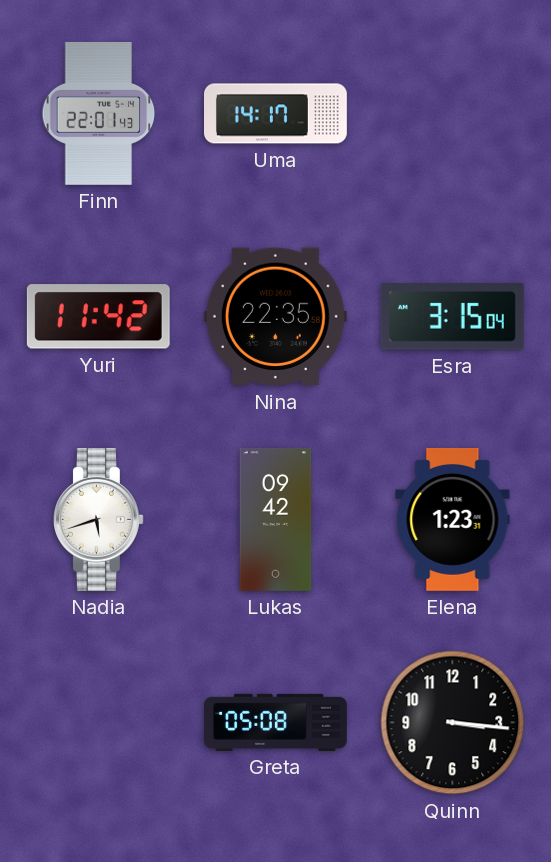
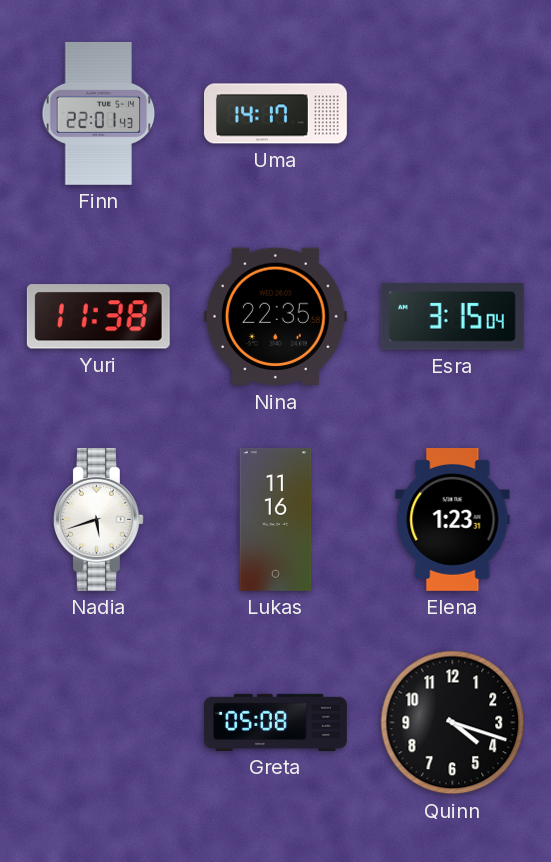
Yuri: 11:42 -> 11:38
Lukas: 09:42 -> 11:16
Quinn: 3:16 -> 4:18
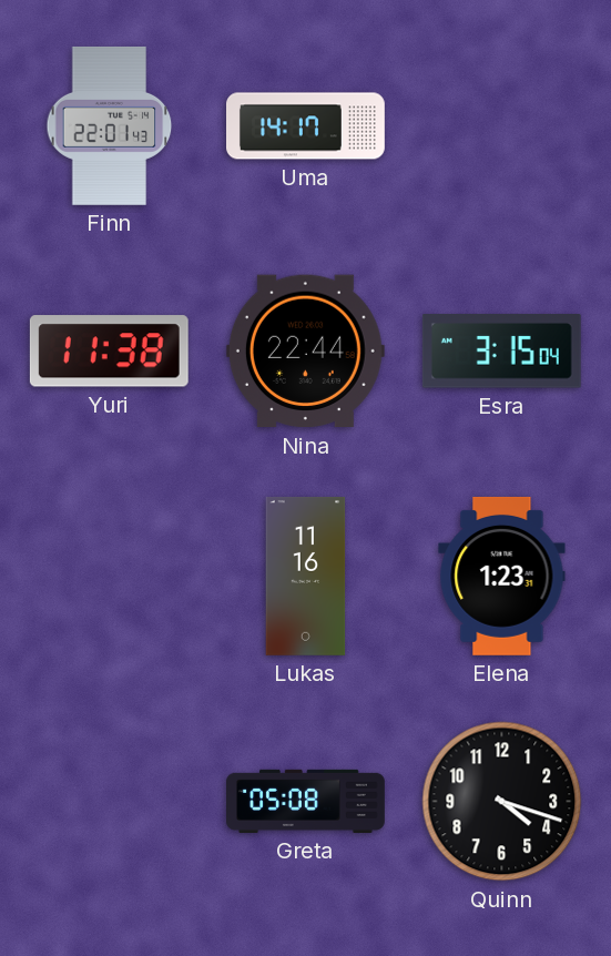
Nina: 22:35 -> 22:44
Nadia: 5:42 -> none
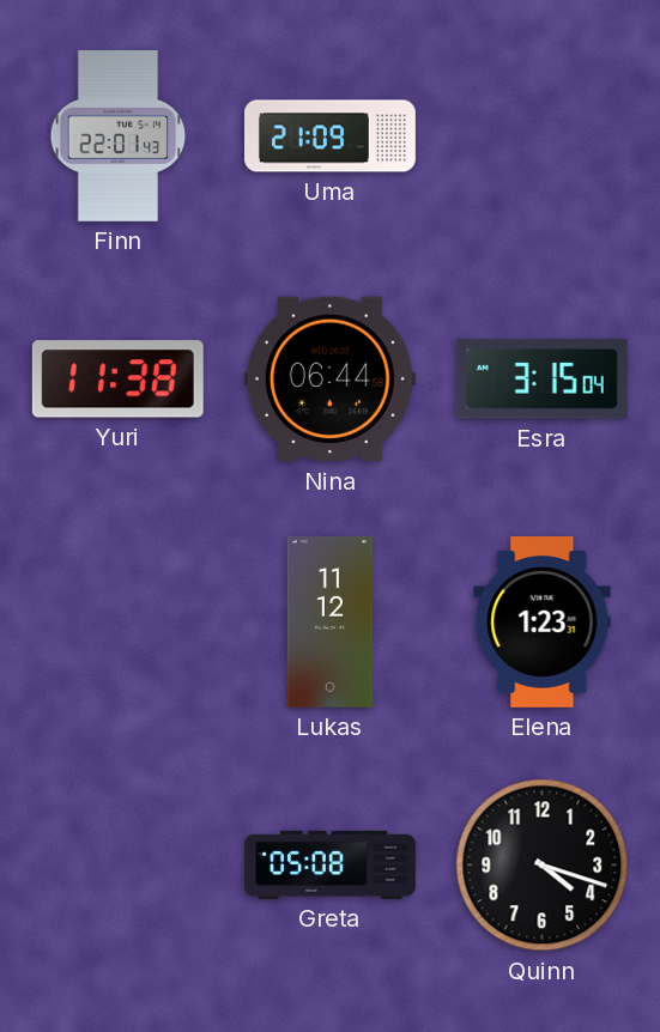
Uma: 14:17 -> 21:09
Nina: 22:44 -> 06:44
Lukas: 11:16 -> 11:12
